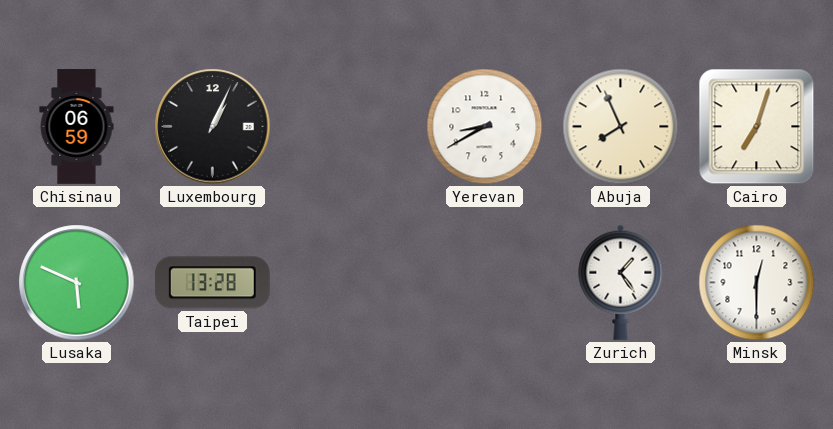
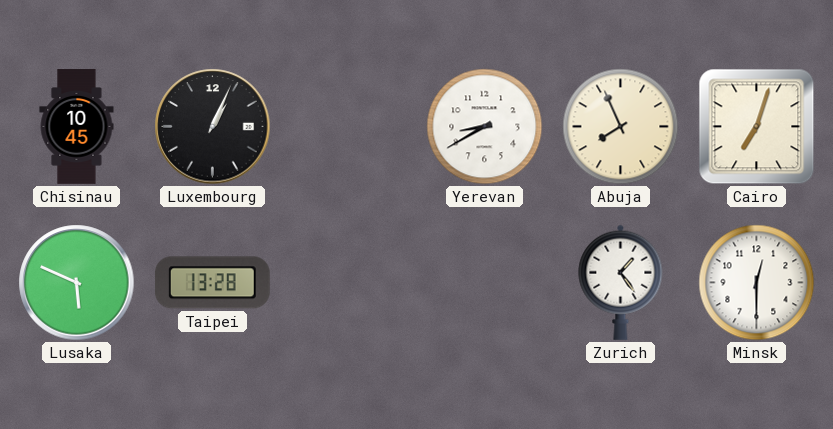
Chisinau: 06:59 -> 10:45
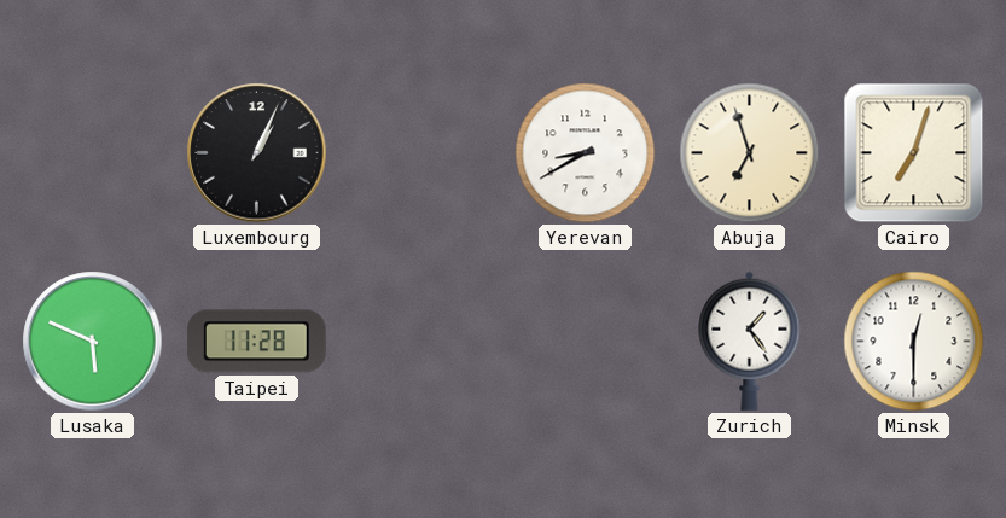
Chisinau: 10:45 -> none
Abuja: 7:56 -> 6:57
Taipei: 13:28 -> 11:28
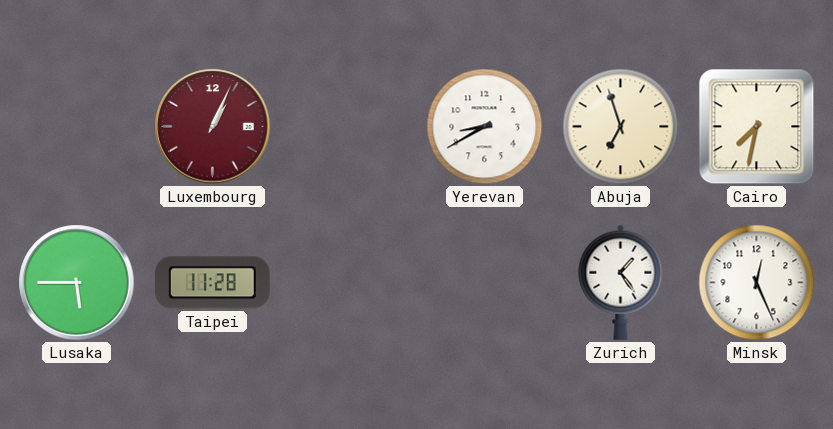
Luxembourg dial: black -> burgundy
Cairo: 7:03 -> 7:32
Lusaka: 5:49 -> 5:45
Minsk: 12:30 -> 12:26
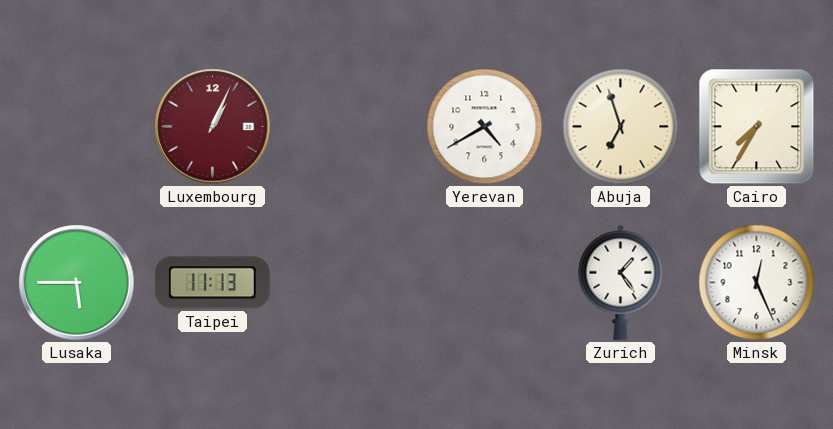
Yerevan: 8:40 -> 4:40
Cairo: 7:32 -> 7:35
Taipei: 11:28 -> 11:13
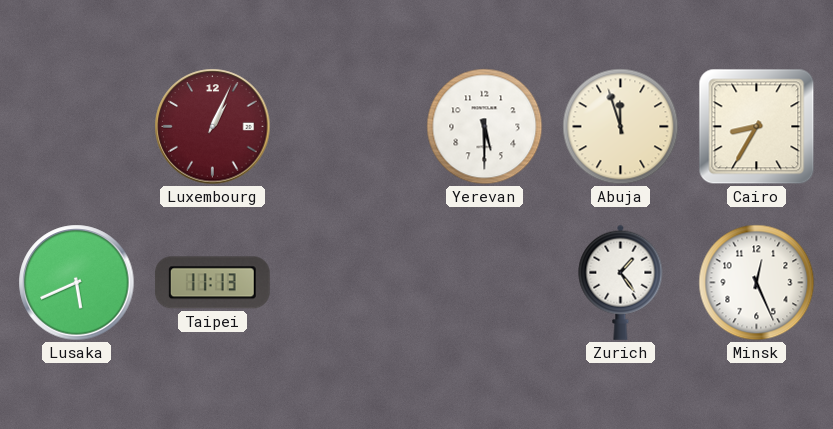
Yerevan: 4:40 -> 5:30
Abuja: 6:57 -> 11:57
Cairo: 7:35 -> 8:35
Lusaka: 5:45 -> 5:41
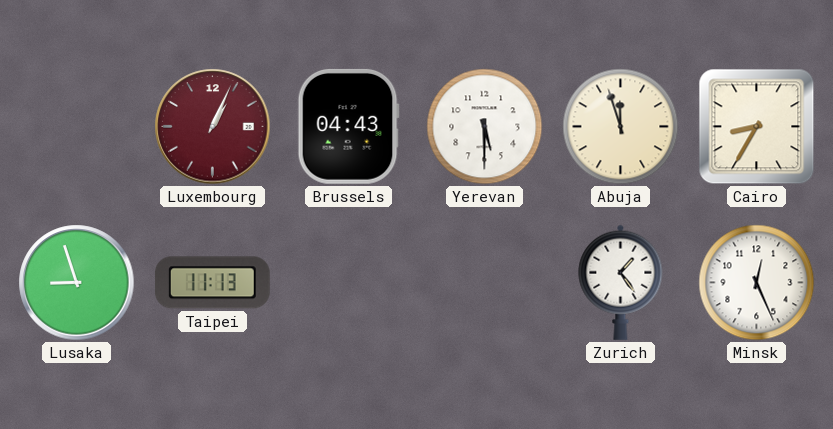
Brussels: none -> 04:43
Lusaka: 5:41 -> 8:57
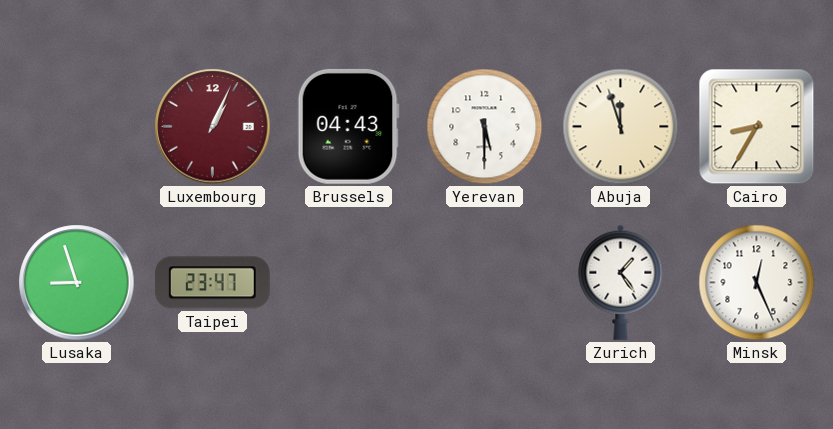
Taipei: 11:13 -> 23:47
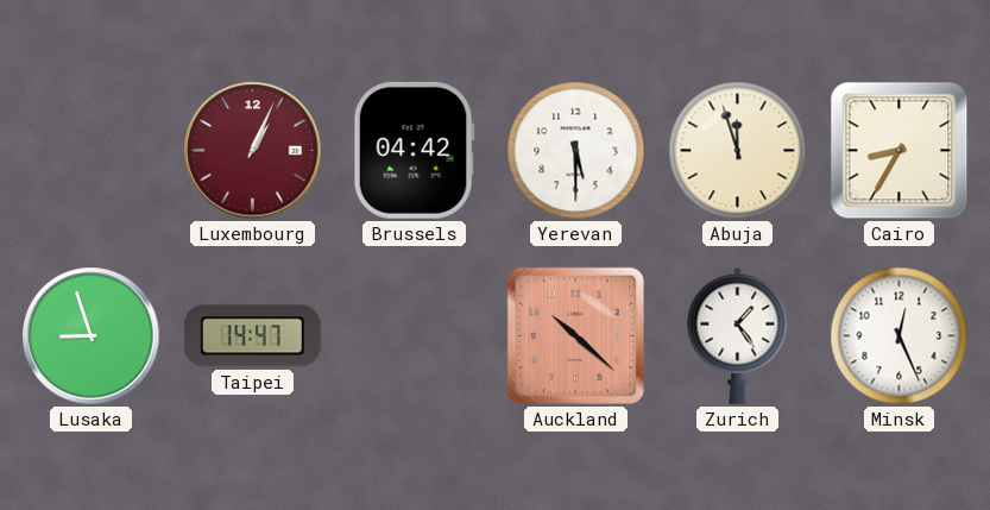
Brussels: 04:43 -> 04:42
Taipei: 23:47 -> 14:47
Auckland: none -> 10:22
